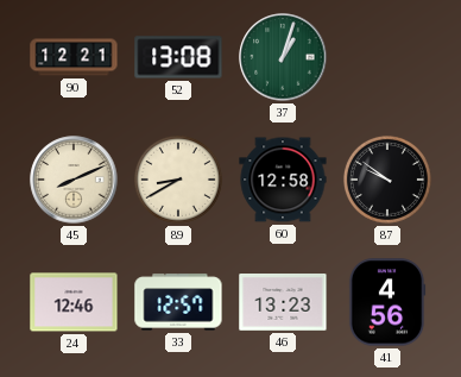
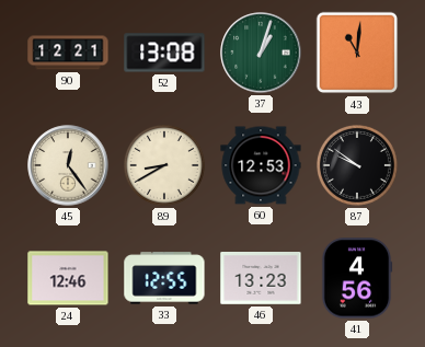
43: none -> 11:01
45: 8:11 -> 12:24
60: 12:58 -> 12:53
33: 12:57 -> 12:55
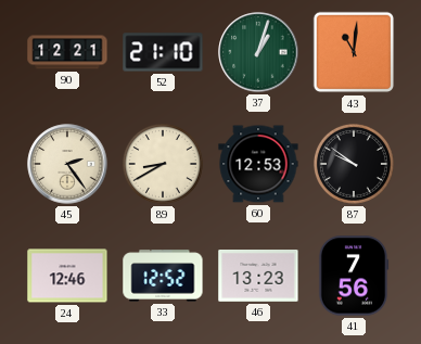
52: 13:08 -> 21:10
45: 12:24 -> 2:24
33: 12:55 -> 12:52
41: 4:56 -> 7:56
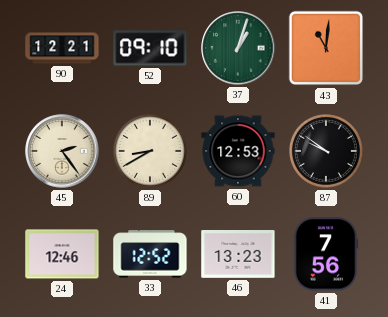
52: 21:10 -> 09:10
